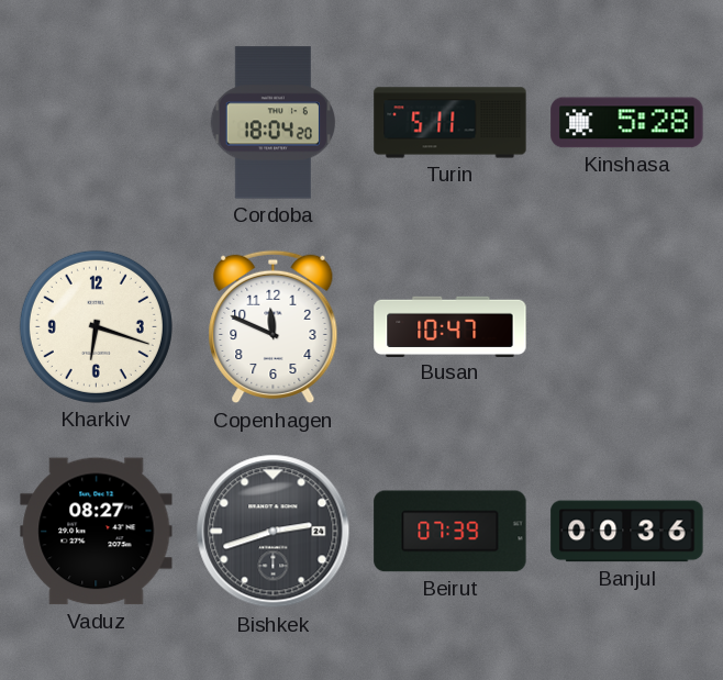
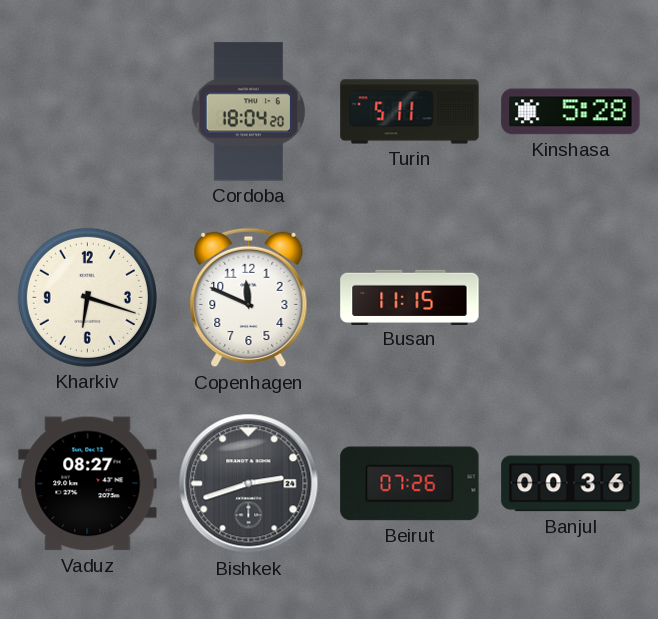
Busan: 10:47 -> 11:15
Beirut: 07:39 -> 07:26
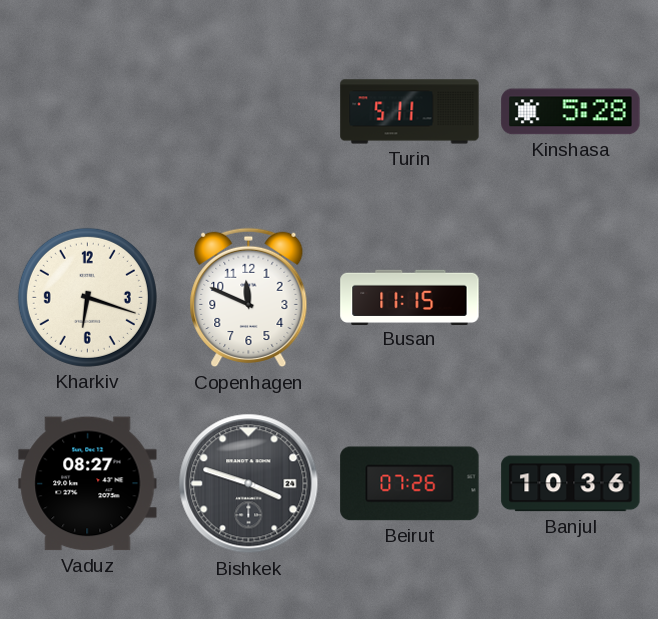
Cordoba: 18:04 -> none
Bishkek: 2:42 -> 3:48
Banjul: 00:36 -> 10:36
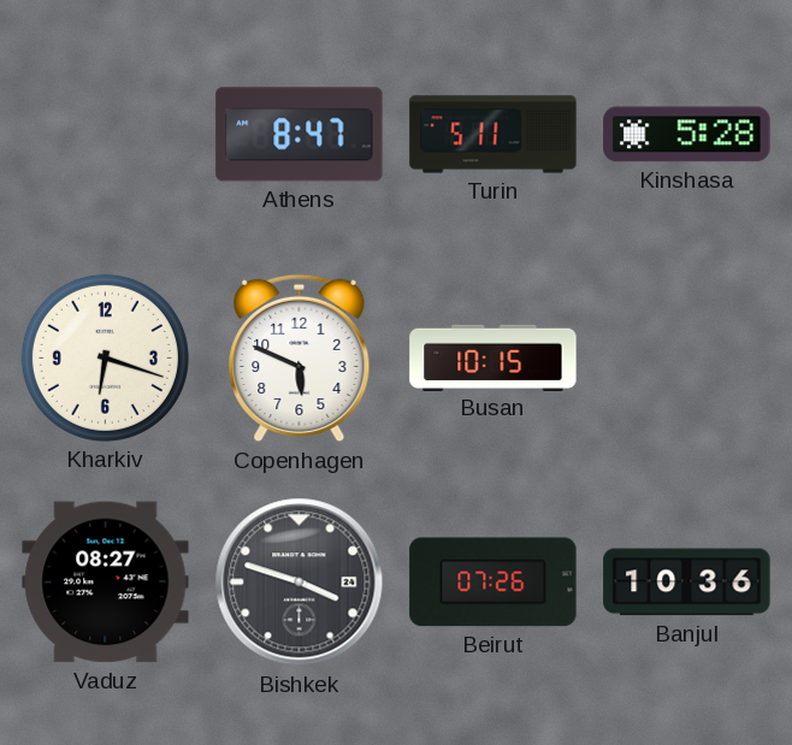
Athens: none -> 8:47
Copenhagen: 11:49 -> 5:49
Busan: 11:15 -> 10:15
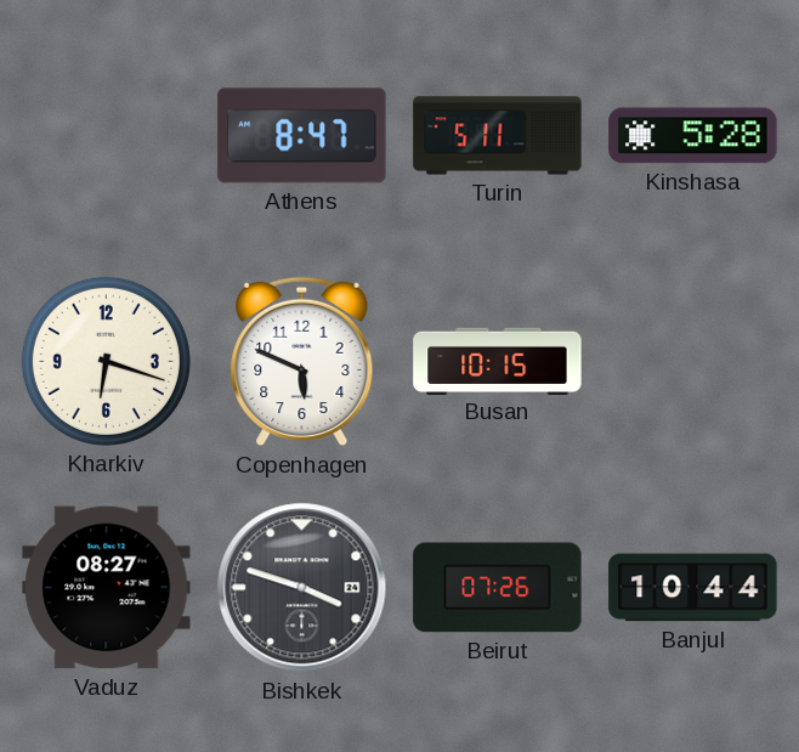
Banjul: 10:36 -> 10:44
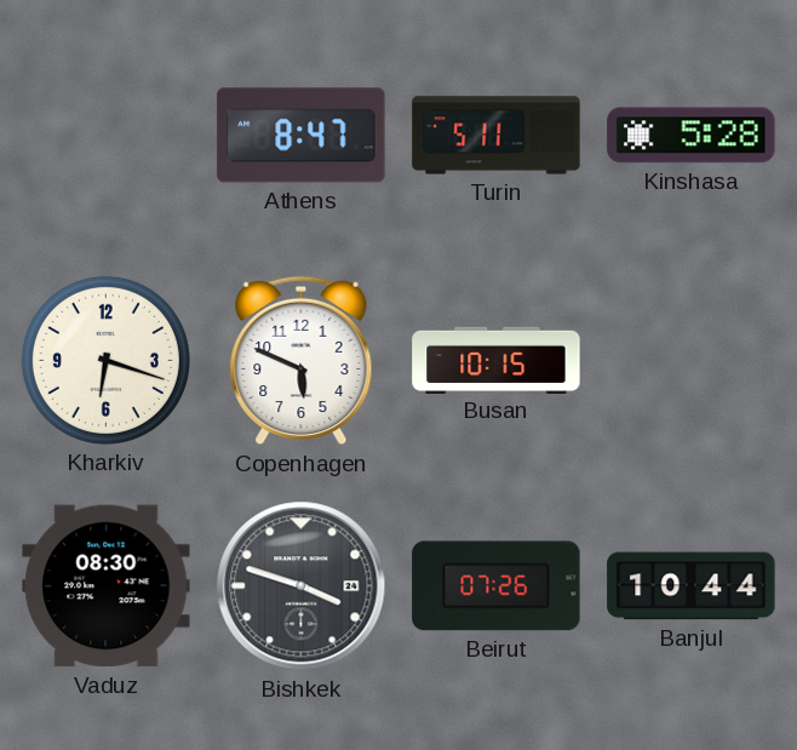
Vaduz: 08:27 -> 08:30
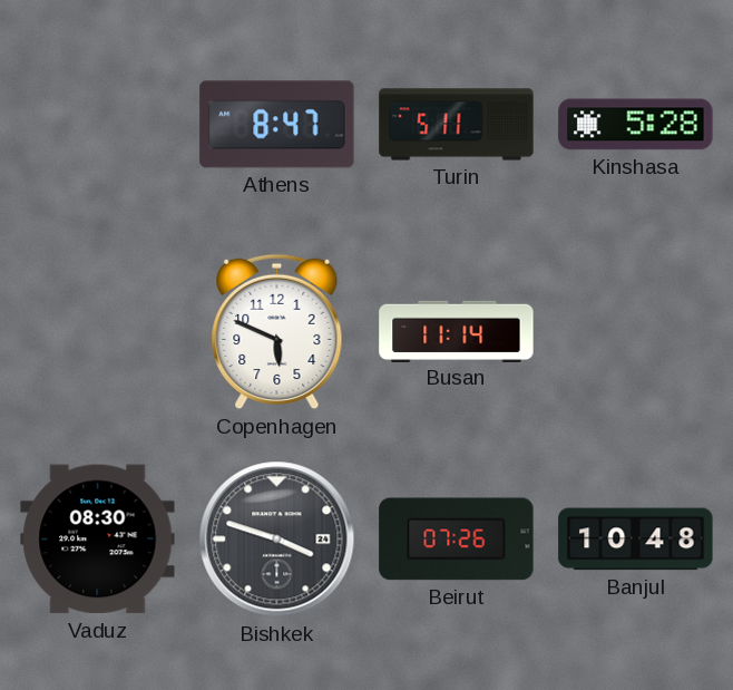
Kharkiv: 6:18 -> none
Busan: 10:15 -> 11:14
Banjul: 10:44 -> 10:48
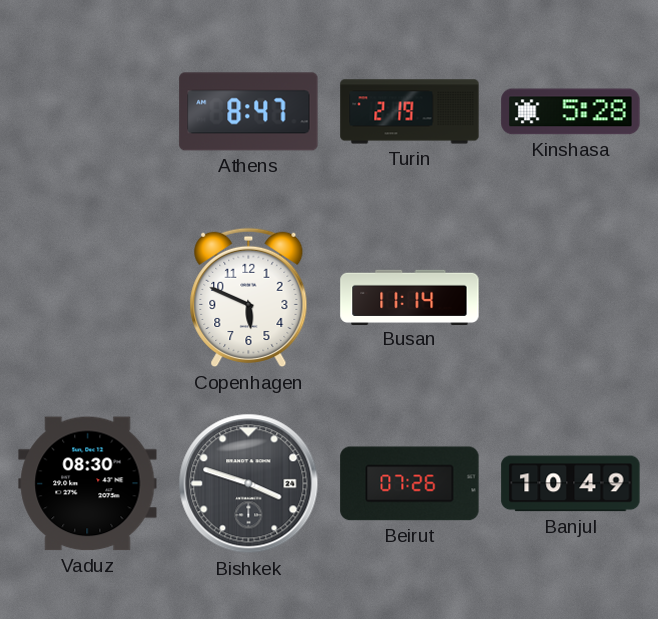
Turin: 5:11 -> 2:19
Banjul: 10:48 -> 10:49
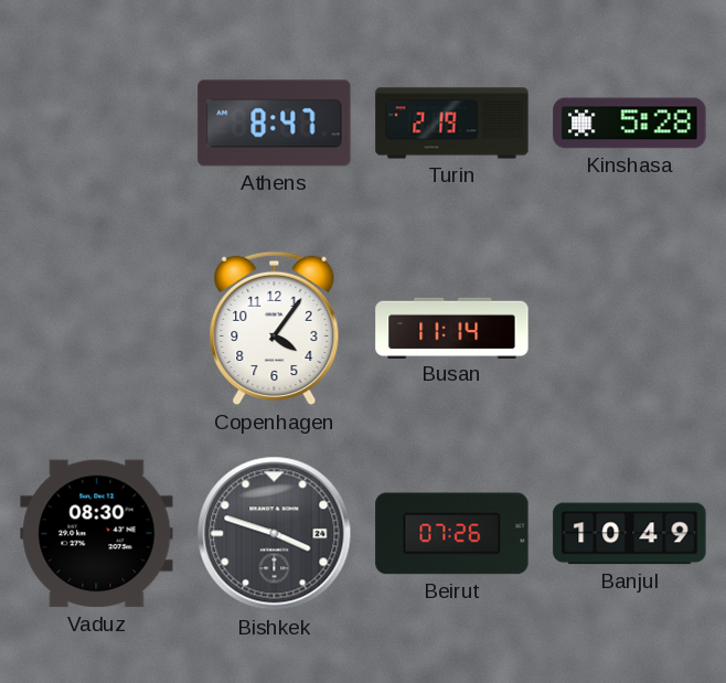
Copenhagen: 5:49 -> 4:06
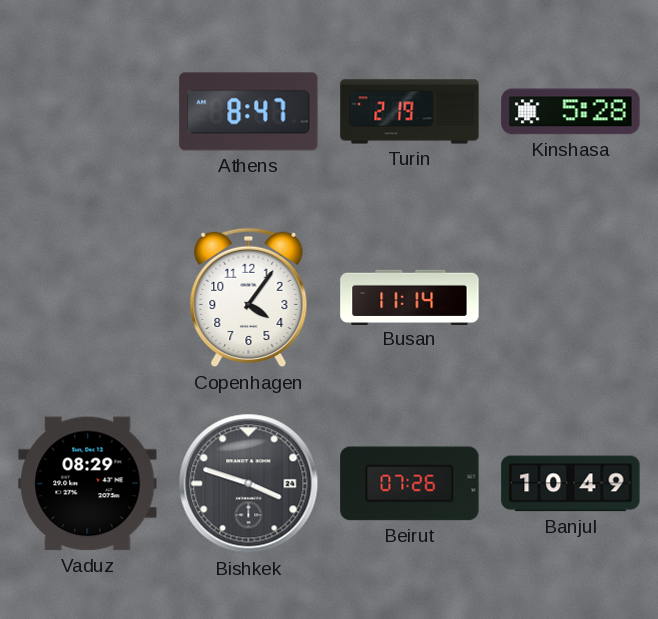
Vaduz: 08:30 -> 08:29
